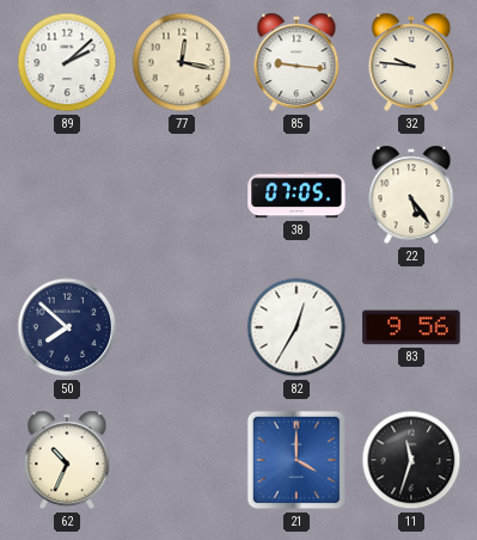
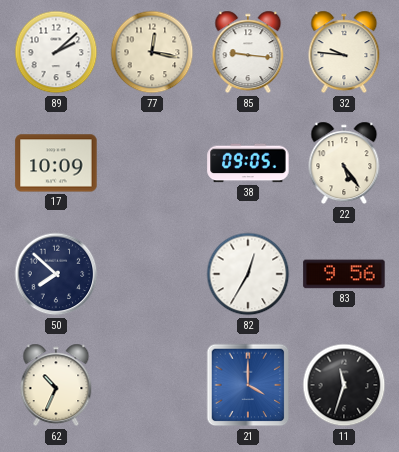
17: none -> 10:09
38: 07:05 -> 09:05
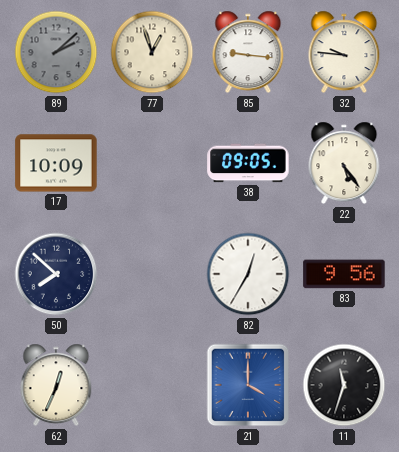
89 dial: white -> grey
77: 12:17 -> 12:57
62: 10:34 -> 12:34
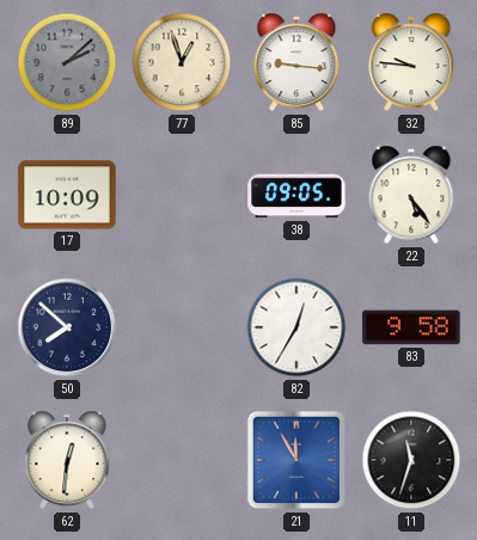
83: 9:56 -> 9:58
62: 12:34 -> 12:31
21: 4:00 -> 11:55
